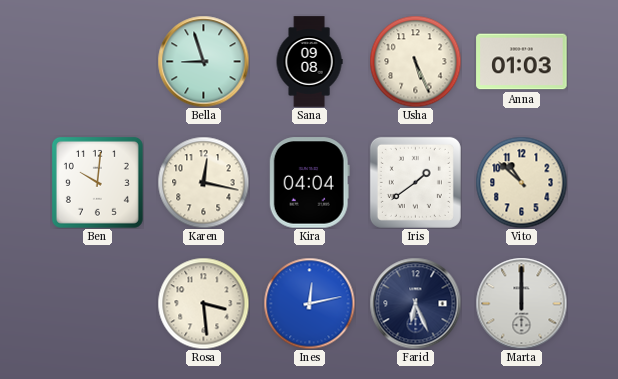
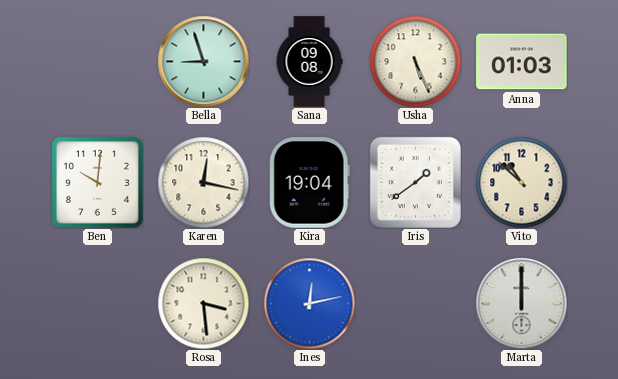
Kira: 04:04 -> 19:04
Farid: 6:26 -> none
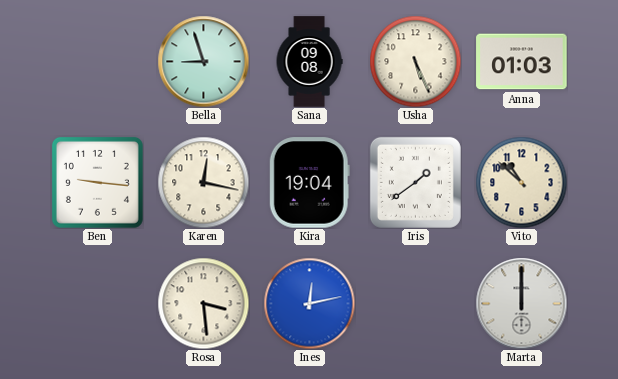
Ben: 10:01 -> 9:16
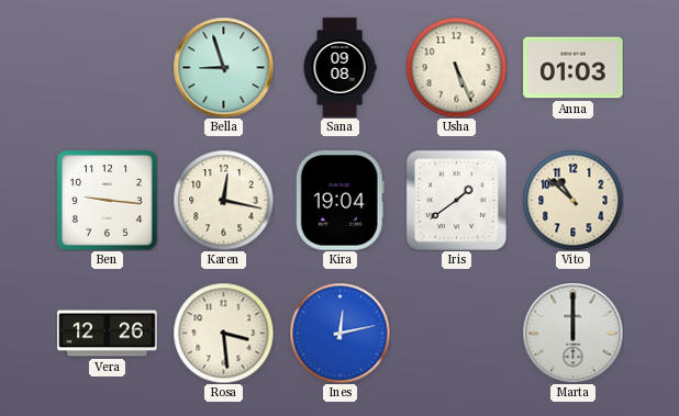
Vera: none -> 12:26
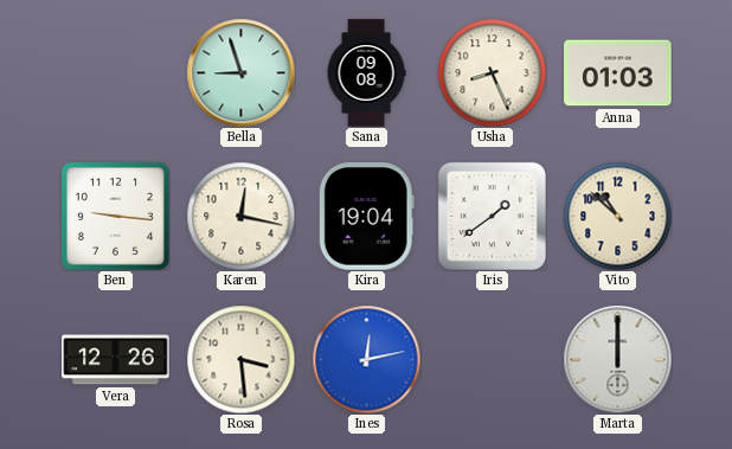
Usha: 5:26 -> 8:26
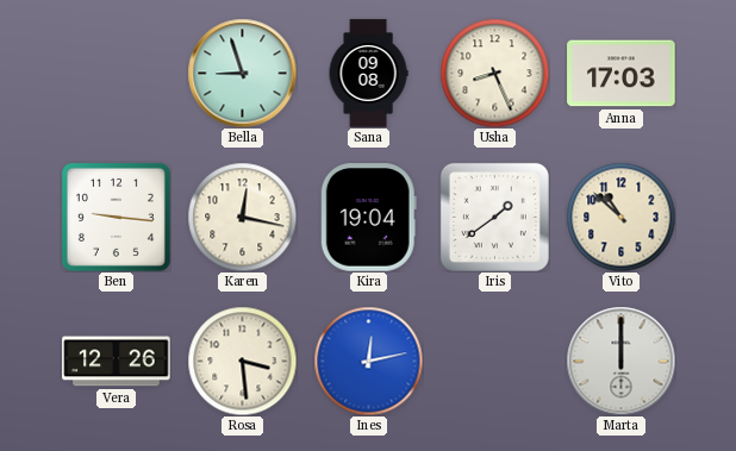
Anna: 01:03 -> 17:03
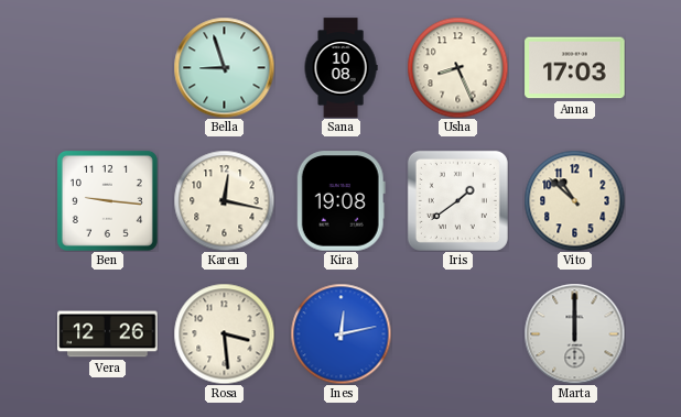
Sana: 09:08 -> 10:08
Kira: 19:04 -> 19:08
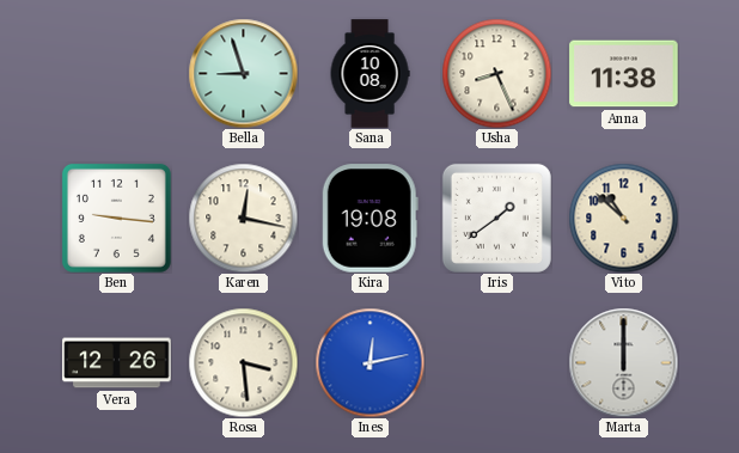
Anna: 17:03 -> 11:38
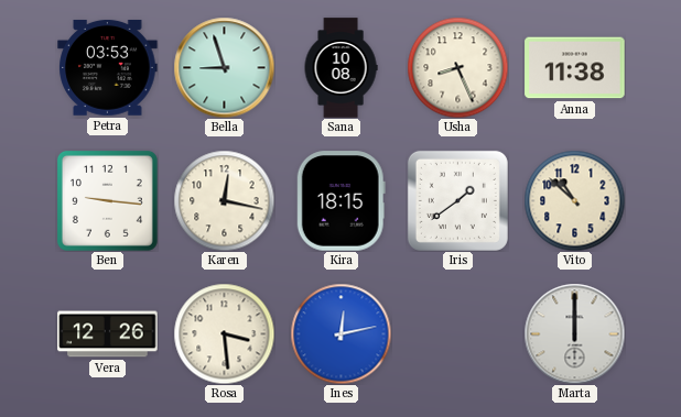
Petra: none -> 03:53
Kira: 19:08 -> 18:15
